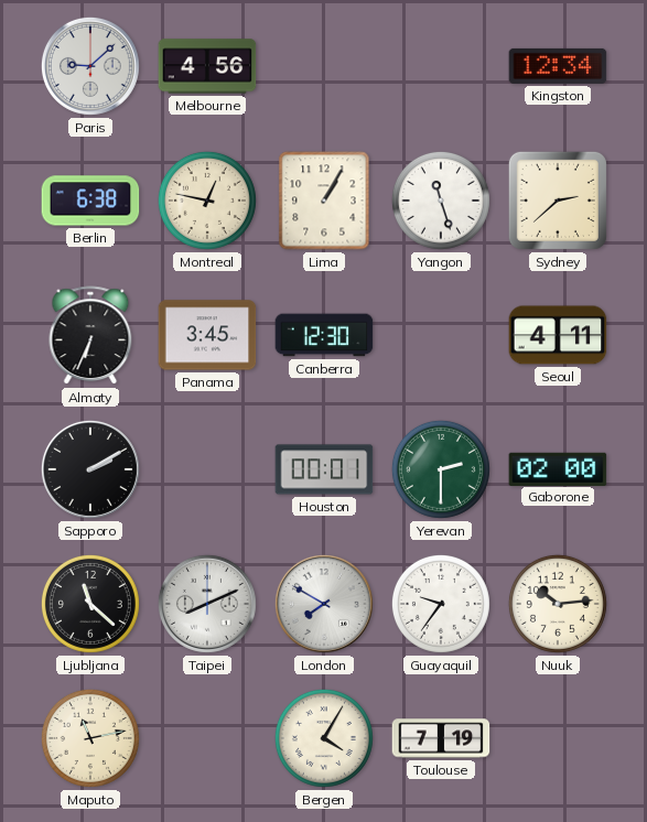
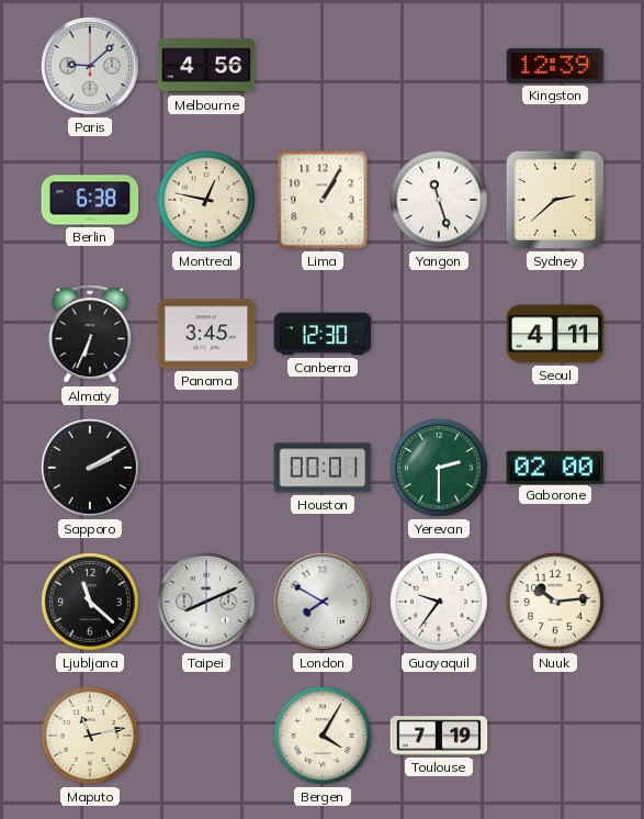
Kingston: 12:34 -> 12:39
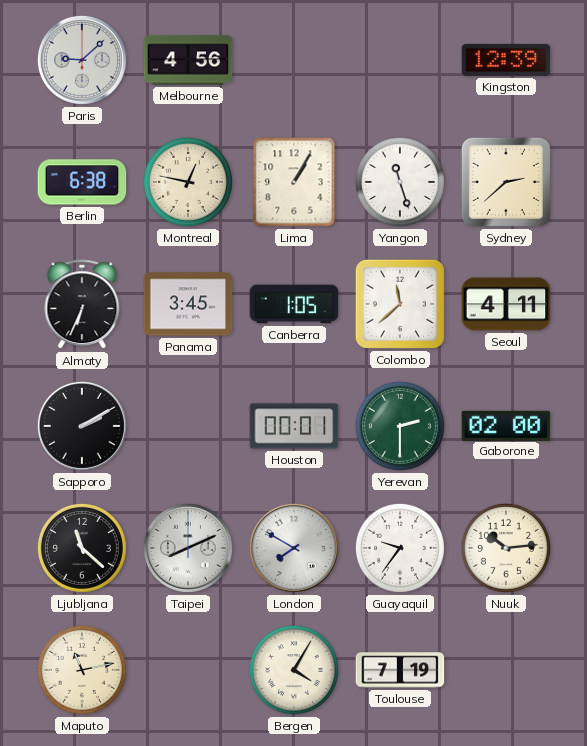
Canberra: 12:30 -> 1:05
Colombo: none -> 11:38
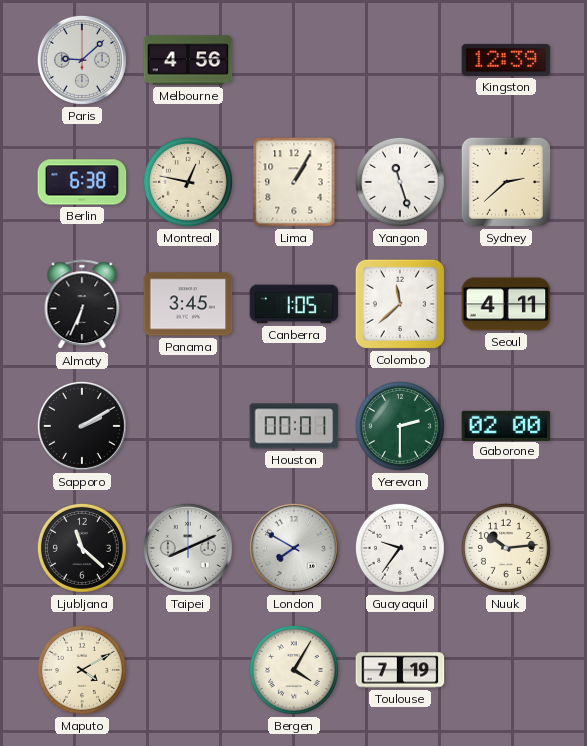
Maputo: 11:13 -> 4:10
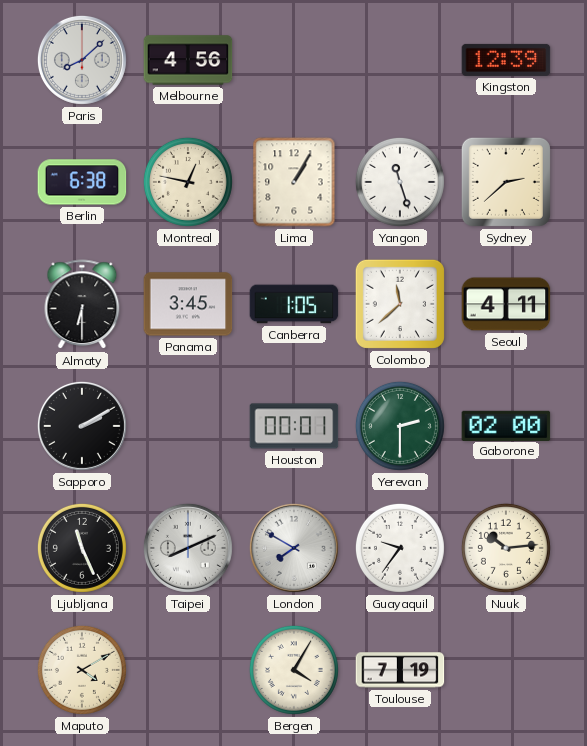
Paris: 9:08 -> 8:08
Almaty: 6:34 -> 6:30
Ljubljana: 11:22 -> 11:26
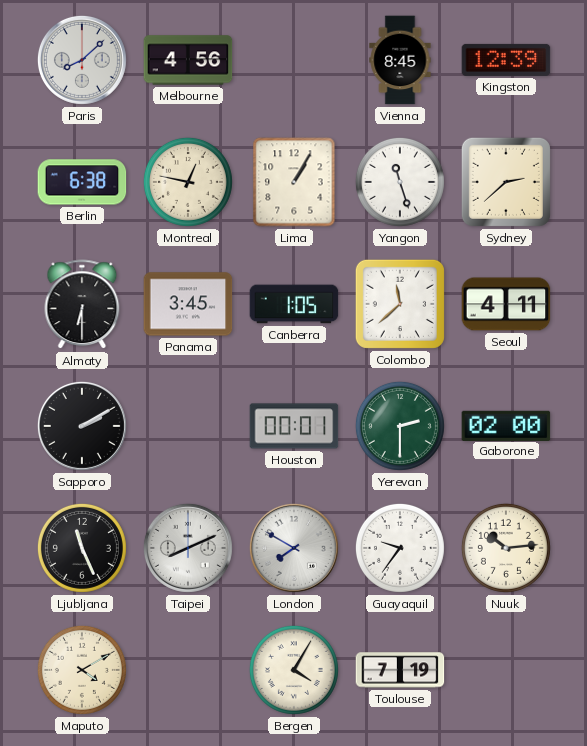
Vienna: none -> 8:45
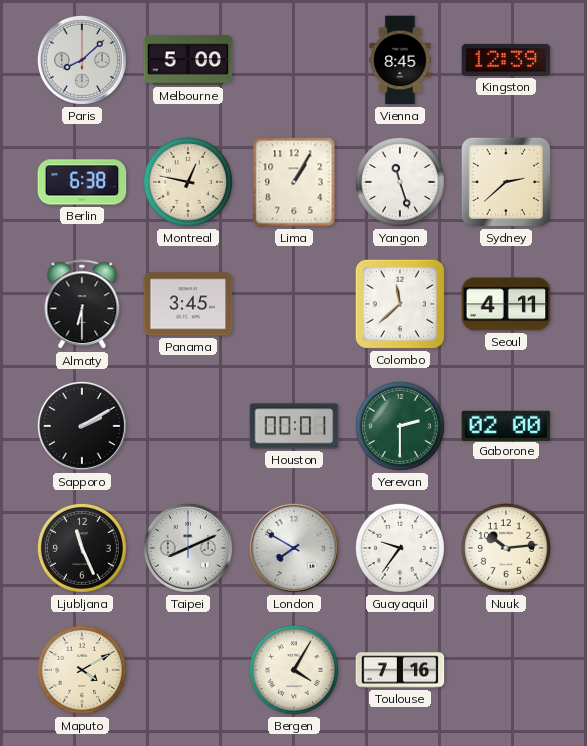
Melbourne: 4:56 -> 5:00
Canberra: 1:05 -> none
Toulouse: 7:19 -> 7:16
